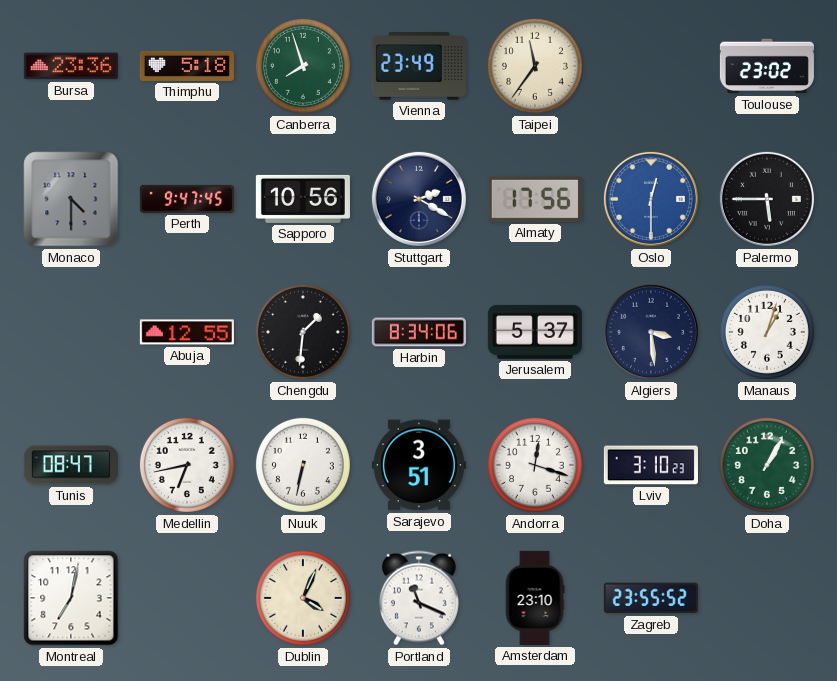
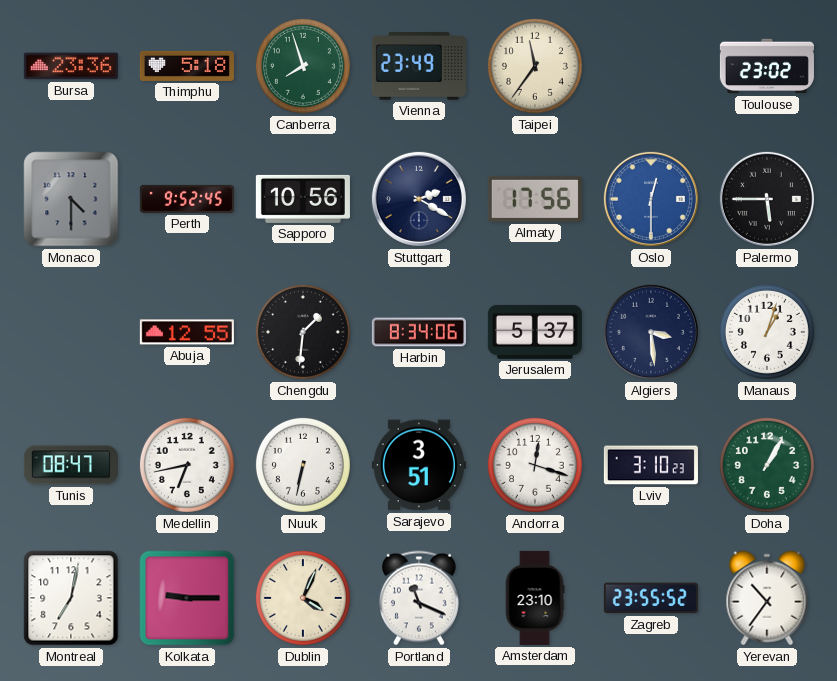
Perth: 9:47 -> 9:52
Kolkata: none -> 9:15
Yerevan: none -> 10:36
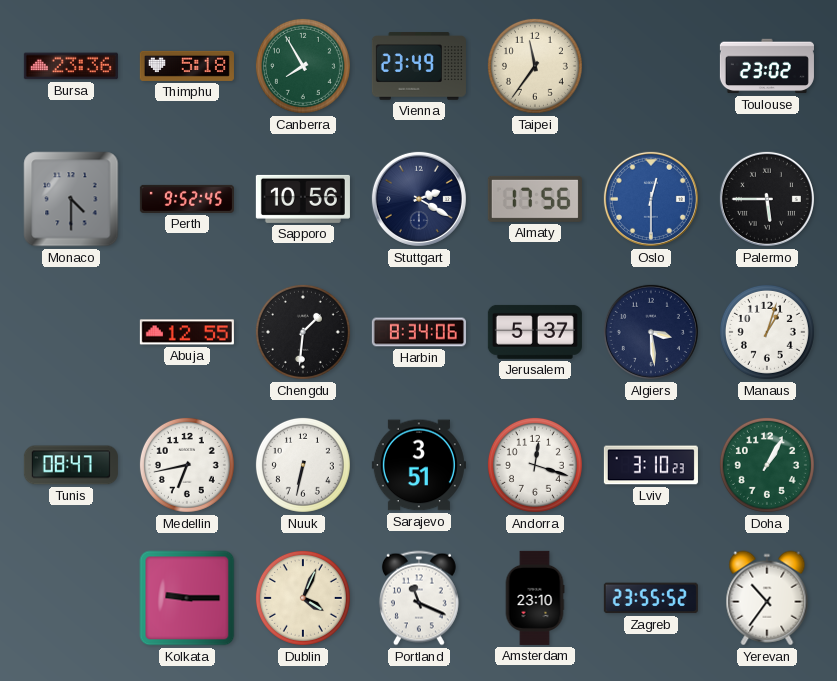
Canberra: 7:57 -> 7:55
Montreal: 7:02 -> none
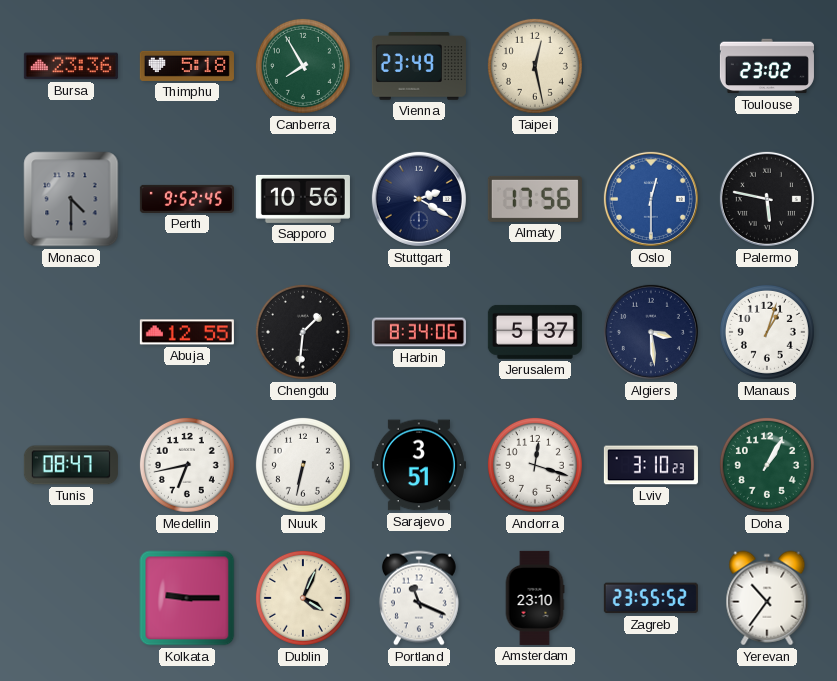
Taipei: 11:36 -> 12:28
Palermo: 5:45 -> 5:47
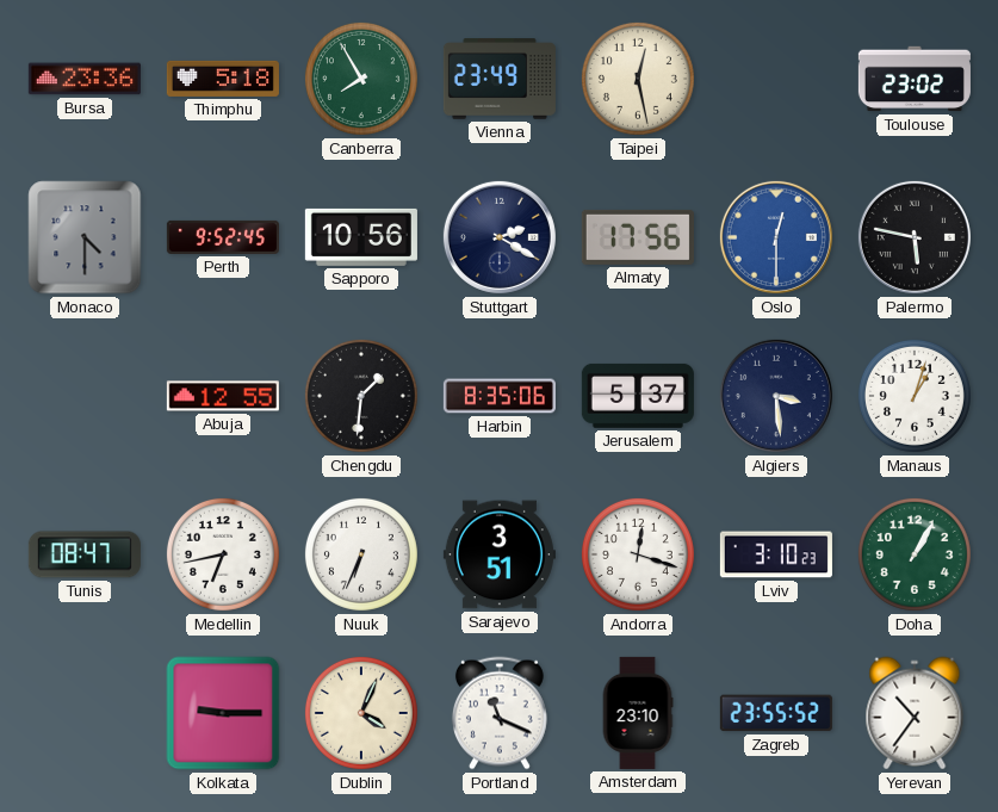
Harbin: 8:34 -> 8:35
Nuuk: 6:32 -> 6:34
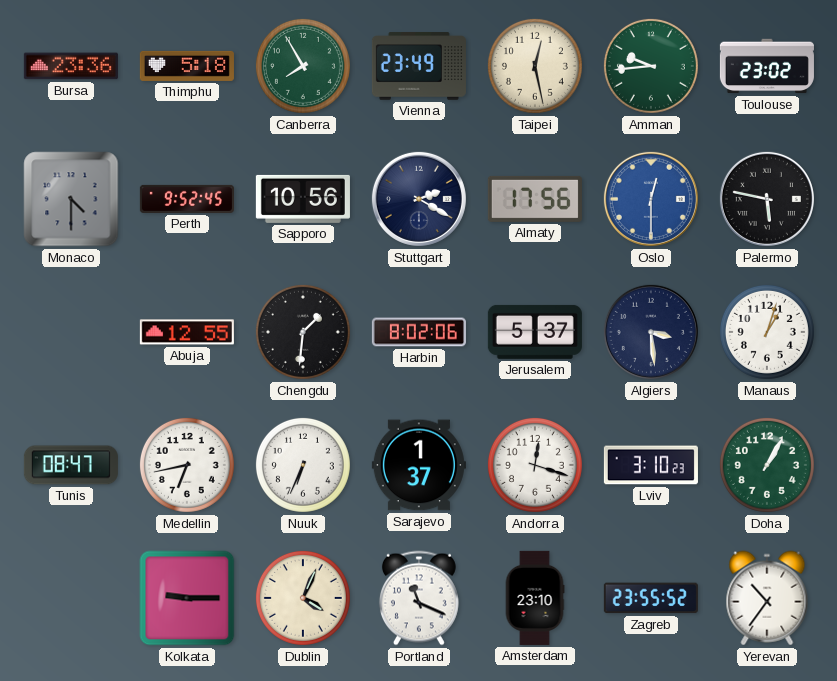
Amman: none -> 9:44
Harbin: 8:35 -> 8:02
Sarajevo: 3:51 -> 1:37
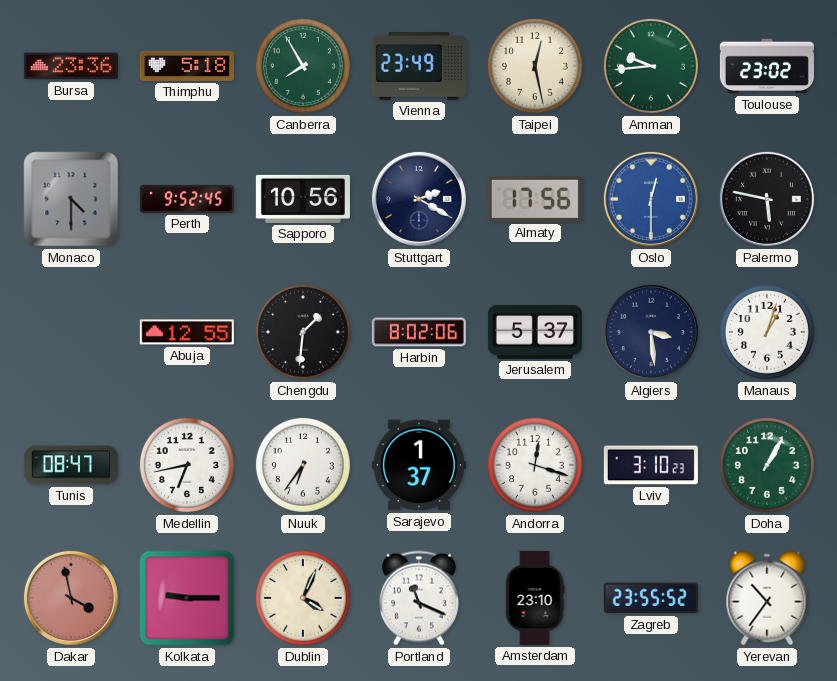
Nuuk: 6:34 -> 6:36
Dakar: none -> 3:58
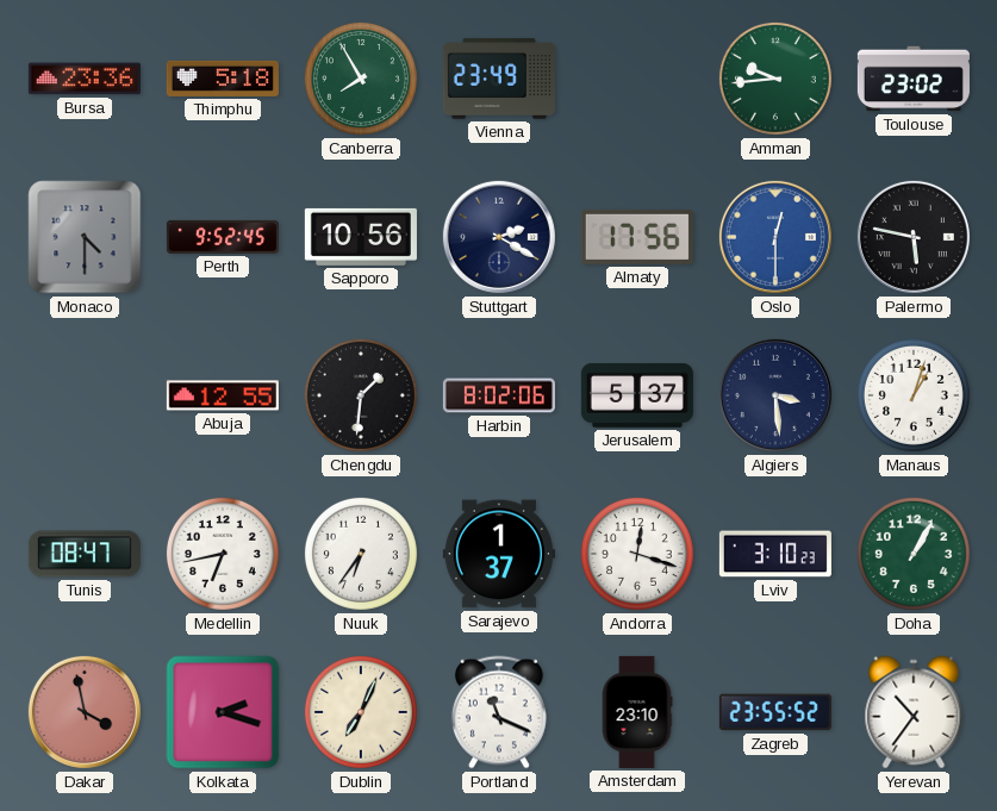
Taipei: 12:28 -> none
Kolkata: 9:15 -> 2:18
Dublin: 4:04 -> 7:04
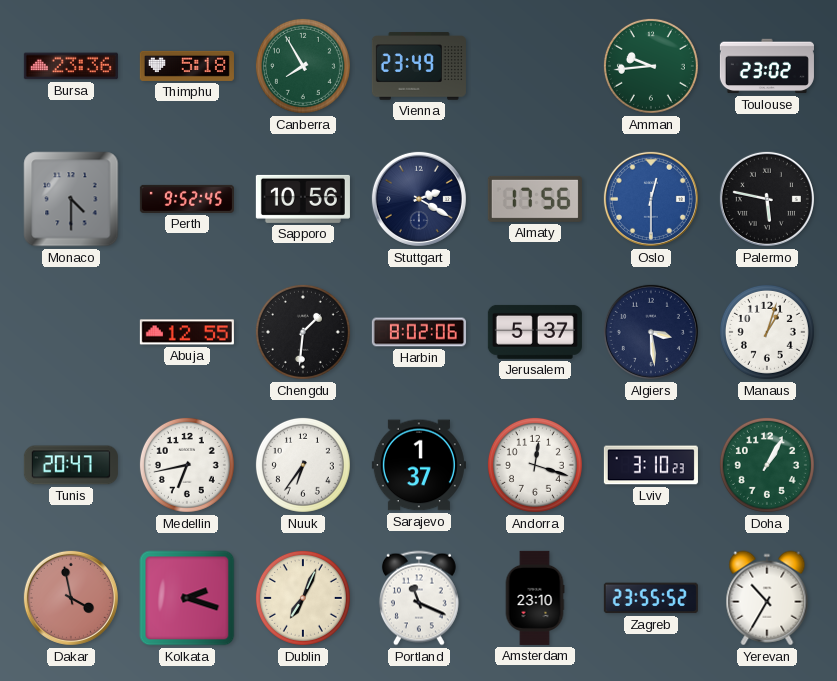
Tunis: 08:47 -> 20:47
Yerevan: 10:36 -> 10:35
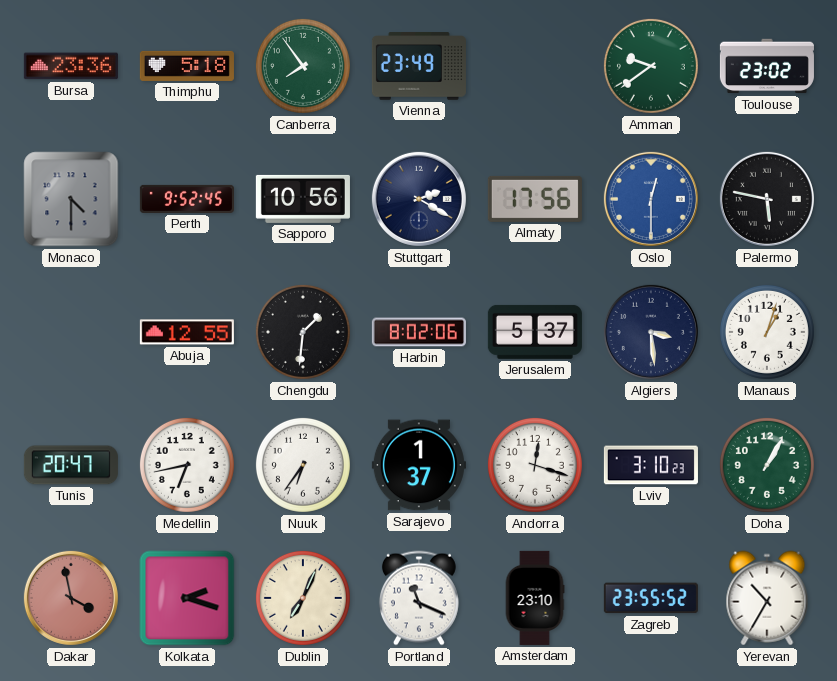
Canberra: 7:55 -> 7:54
Amman: 9:44 -> 9:39
